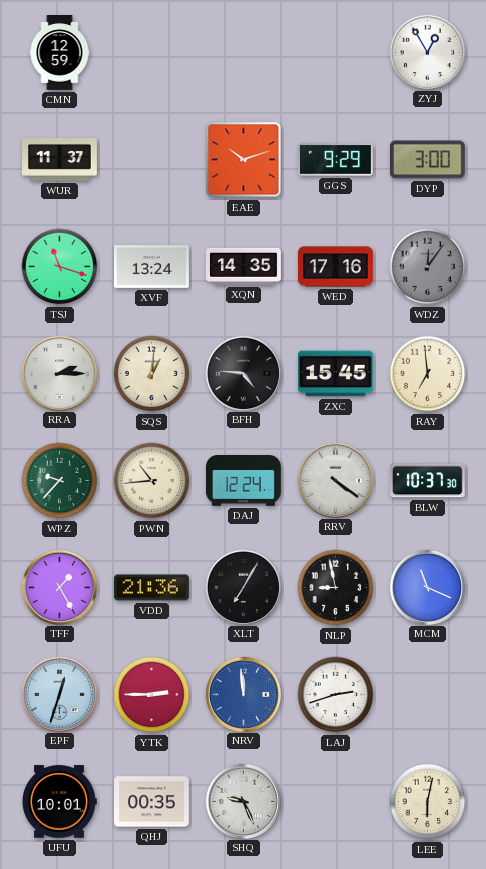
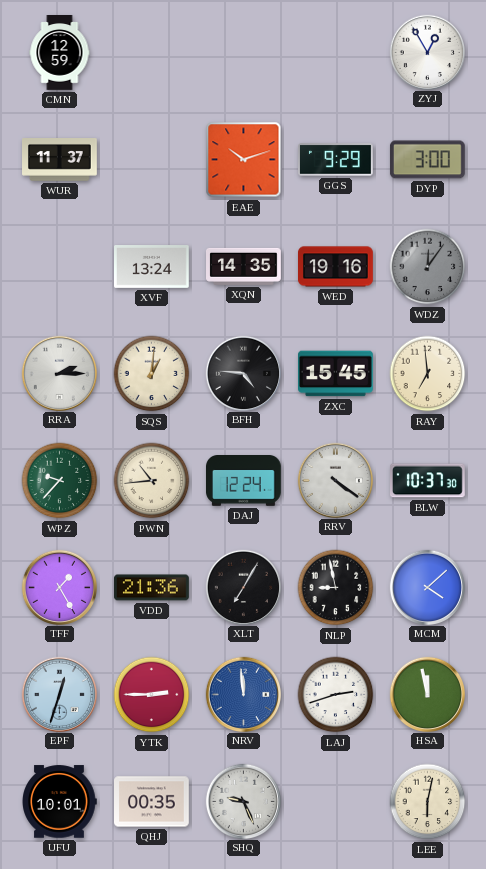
TSJ: 11:18 -> none
WED: 17:16 -> 19:16
MCM: 11:19 -> 4:08
HSA: none -> 11:58
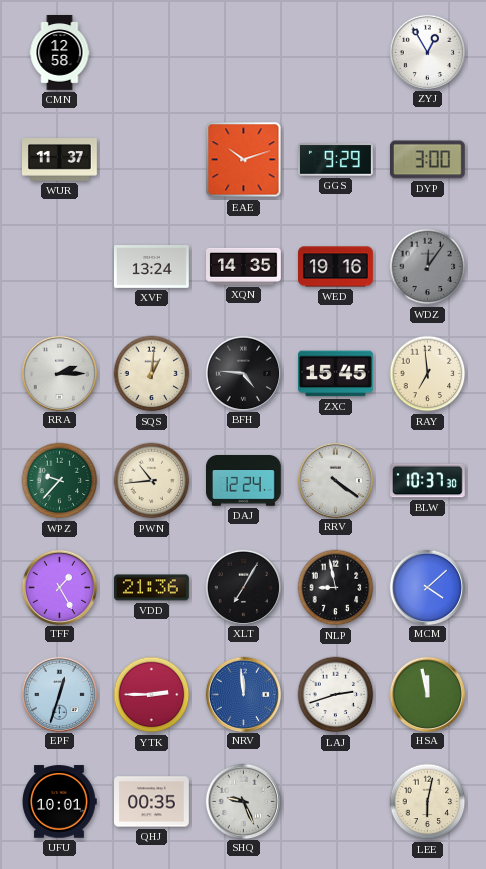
CMN: 12:59 -> 12:58
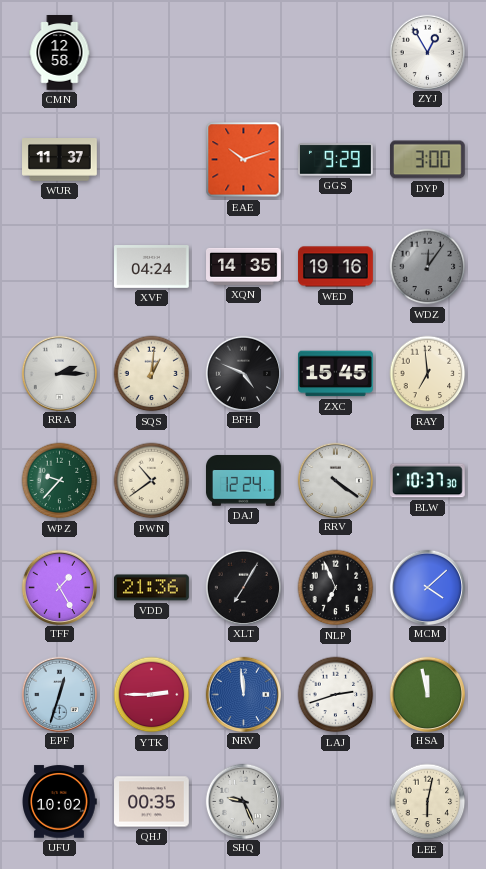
XVF: 13:24 -> 04:24
BFH: 4:46 -> 4:49
PWN: 10:44 -> 10:39
NLP: 8:58 -> 6:56
UFU: 10:01 -> 10:02
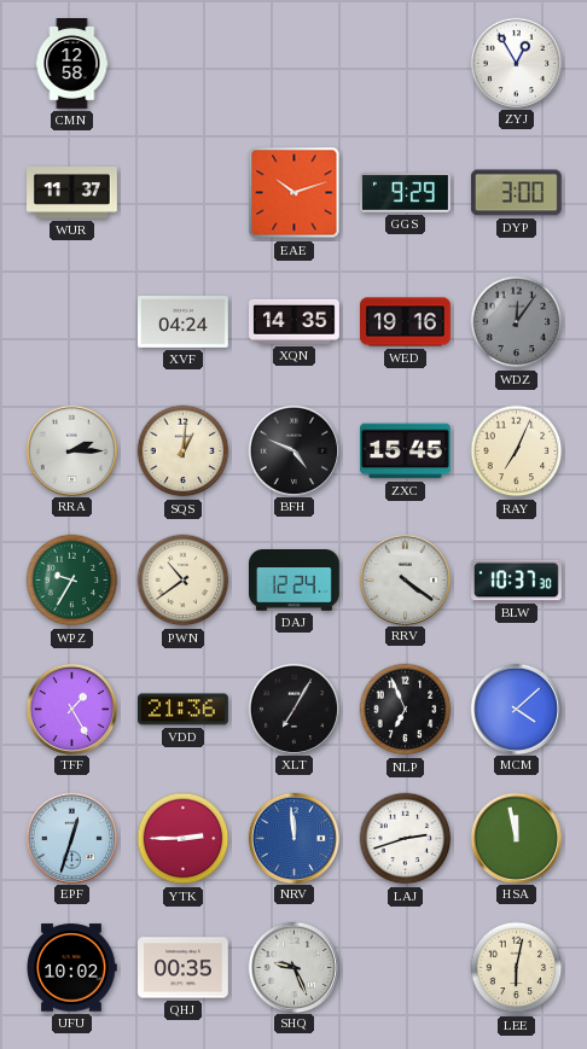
RAY: 6:59 -> 7:04
WPZ: 9:37 -> 9:35
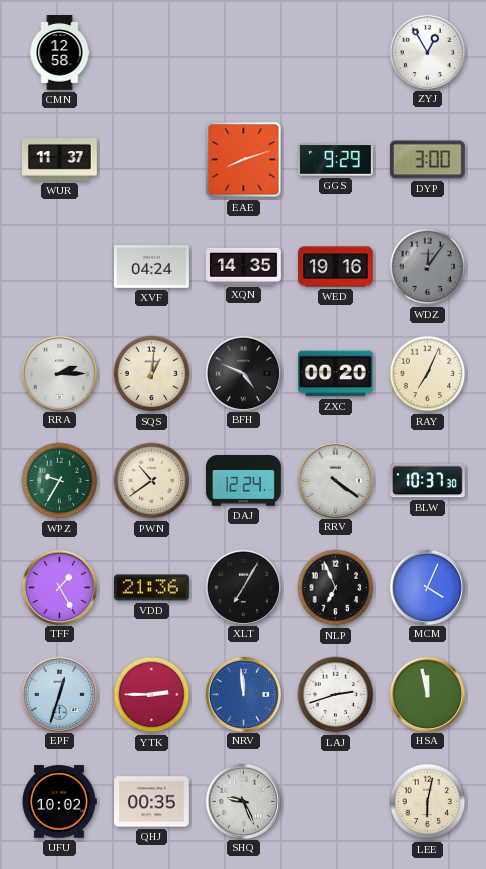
EAE: 10:12 -> 8:12
ZXC: 15:45 -> 00:20
MCM: 4:08 -> 4:04
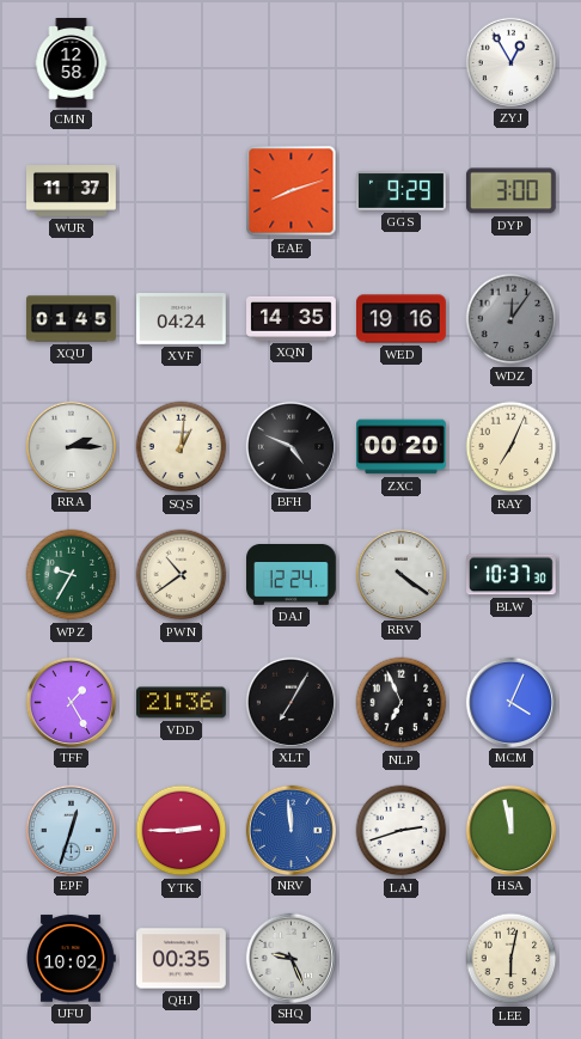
XQU: none -> 01:45
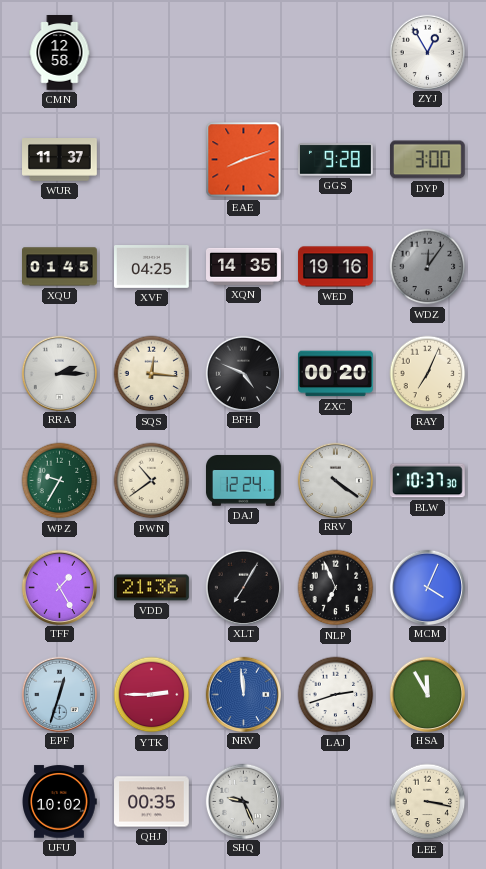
GGS: 9:29 -> 9:28
XVF: 04:24 -> 04:25
SQS: 1:01 -> 12:16
HSA: 11:58 -> 11:55
LEE: 6:02 -> 3:17
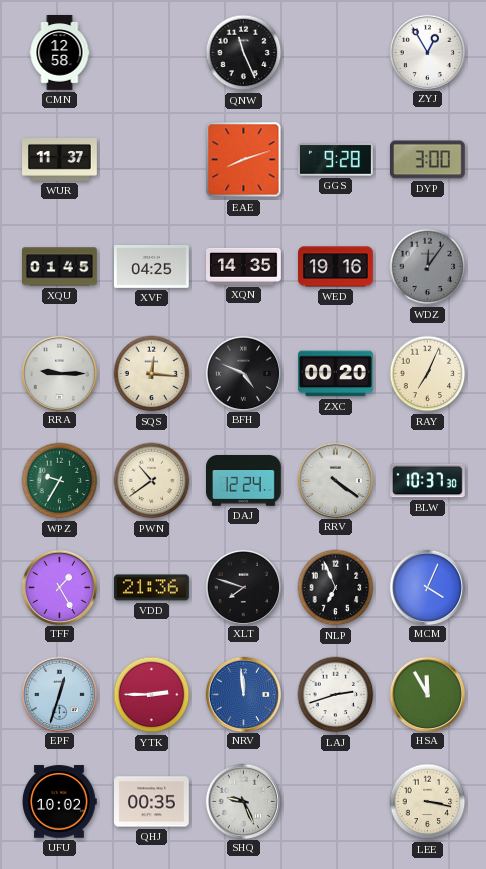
QNW: none -> 11:26
RRA: 2:15 -> 9:15
XLT: 7:05 -> 7:48
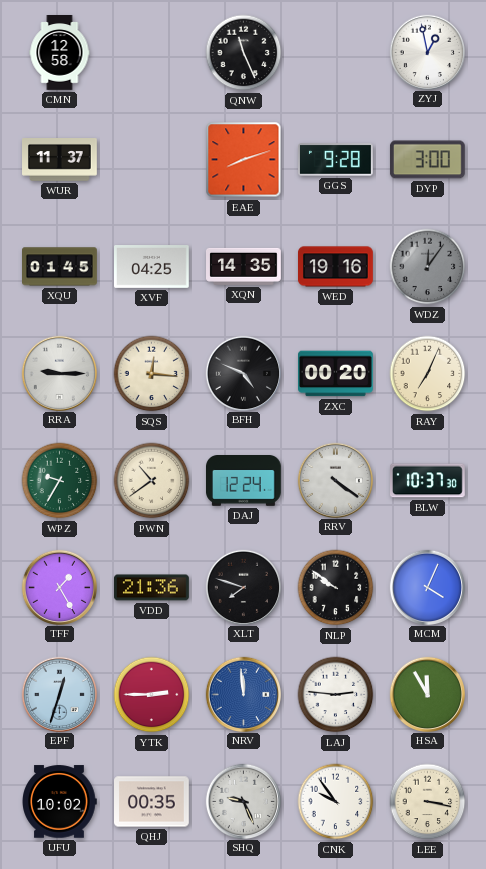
ZYJ: 12:55 -> 12:58
NLP: 6:56 -> 9:51
LAJ: 2:42 -> 2:46
CNK: none -> 9:54
